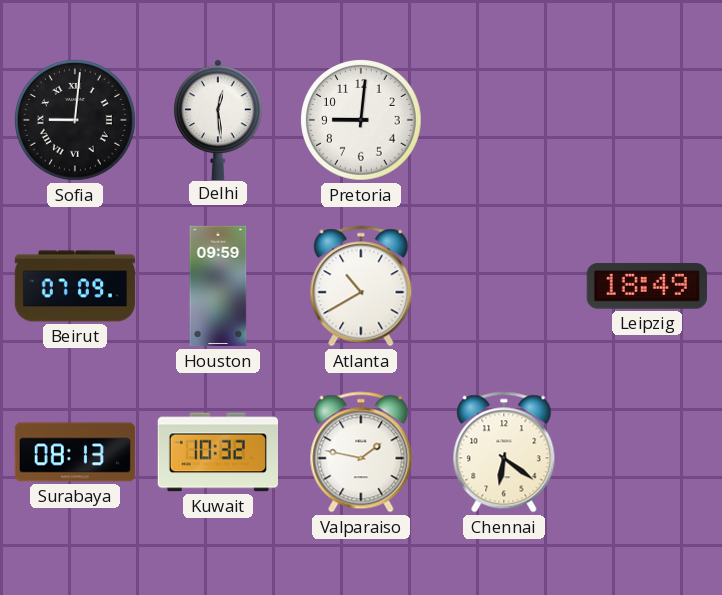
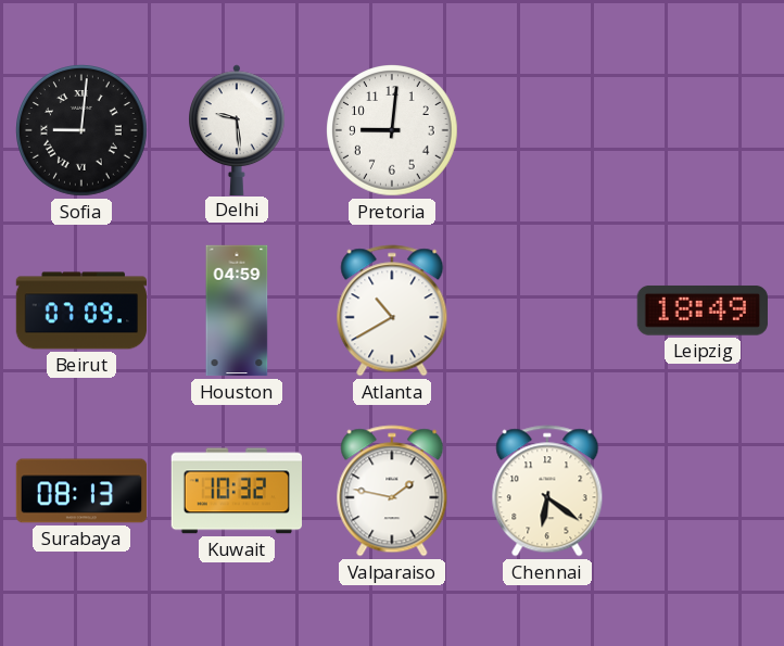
Delhi: 12:29 -> 9:29
Houston: 09:59 -> 04:59
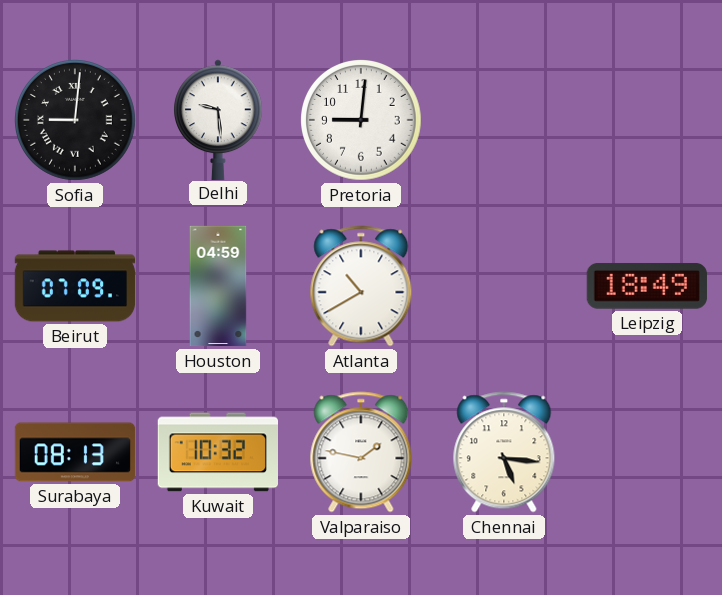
Chennai: 6:21 -> 5:16
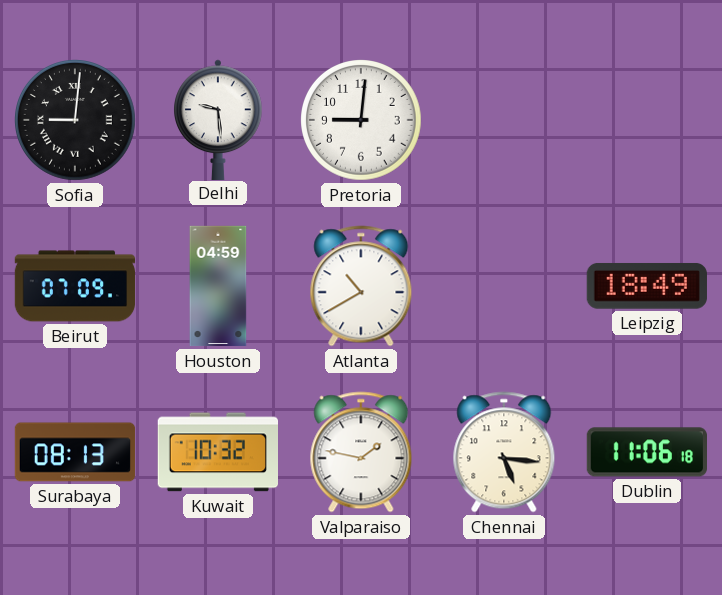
Dublin: none -> 11:06
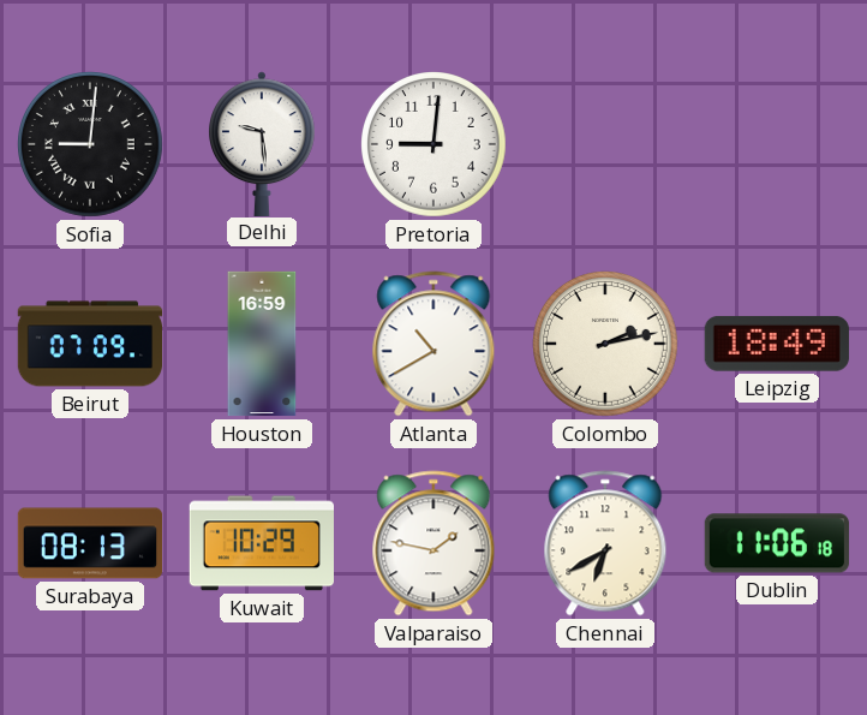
Houston: 04:59 -> 16:59
Colombo: none -> 2:13
Kuwait: 10:32 -> 10:29
Chennai: 5:16 -> 6:40
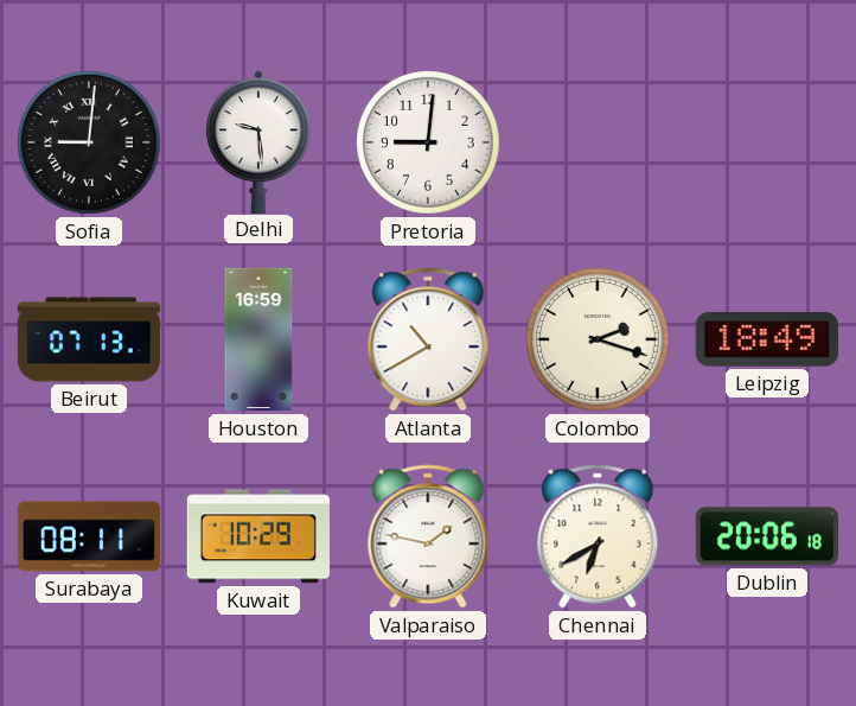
Beirut: 07:09 -> 07:13
Colombo: 2:13 -> 2:18
Surabaya: 08:13 -> 08:11
Dublin: 11:06 -> 20:06
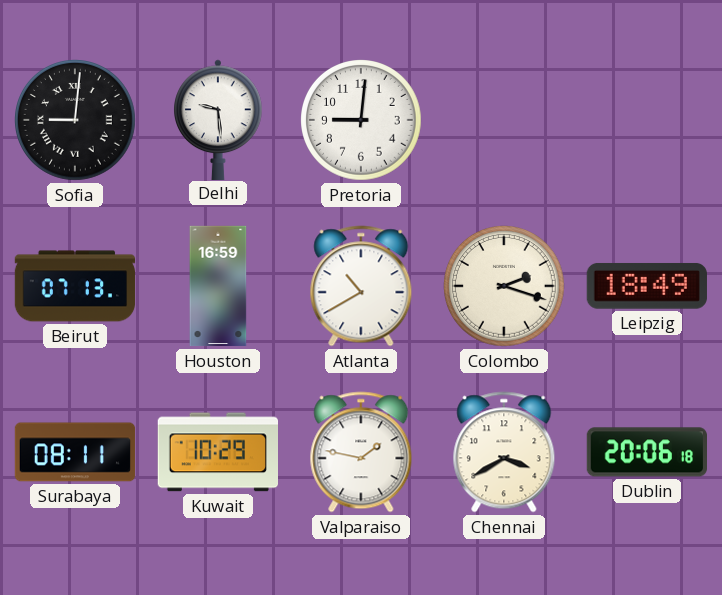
Chennai: 6:40 -> 3:40
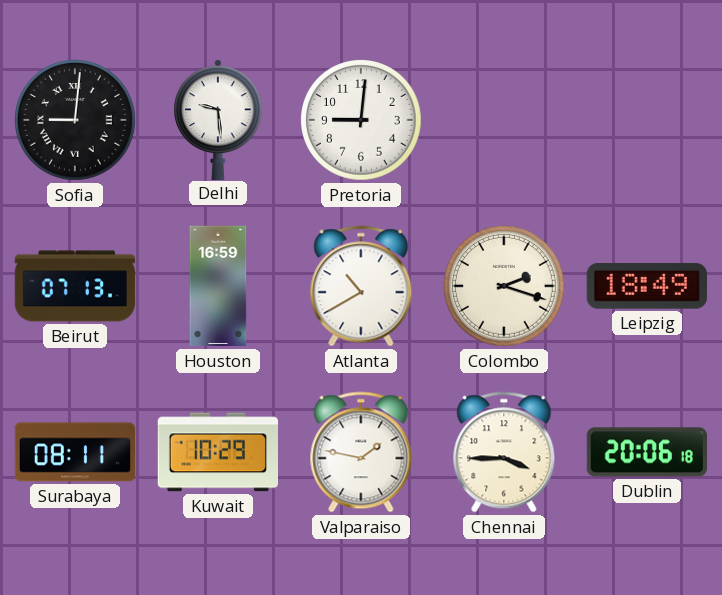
Chennai: 3:40 -> 3:45
